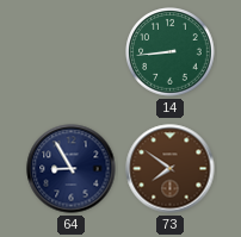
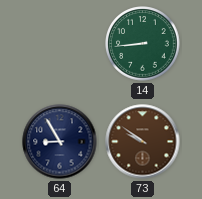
73: 7:51 -> 9:51
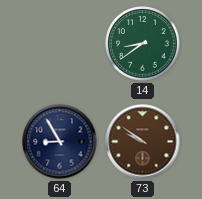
14: 8:44 -> 8:39
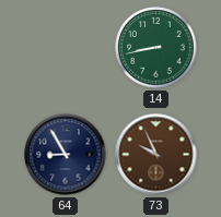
14: 8:39 -> 8:43
73: 9:51 -> 9:56
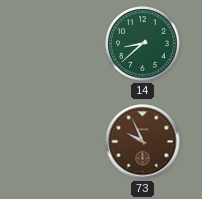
14: 8:43 -> 8:38
64: 8:55 -> none
